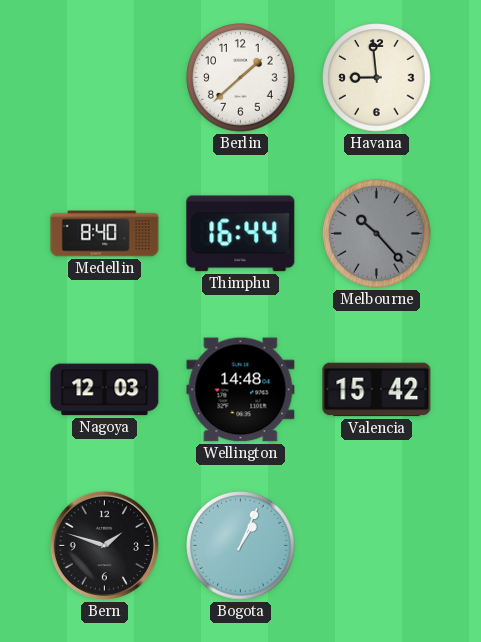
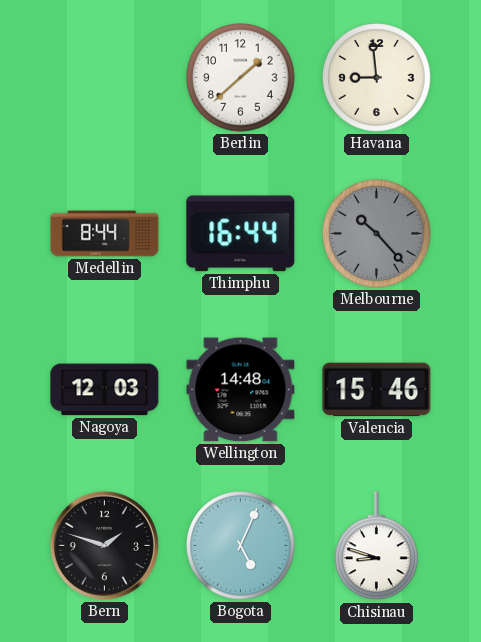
Medellin: 8:40 -> 8:44
Valencia: 15:42 -> 15:46
Bogota: 1:04 -> 5:04
Chisinau: none -> 8:48
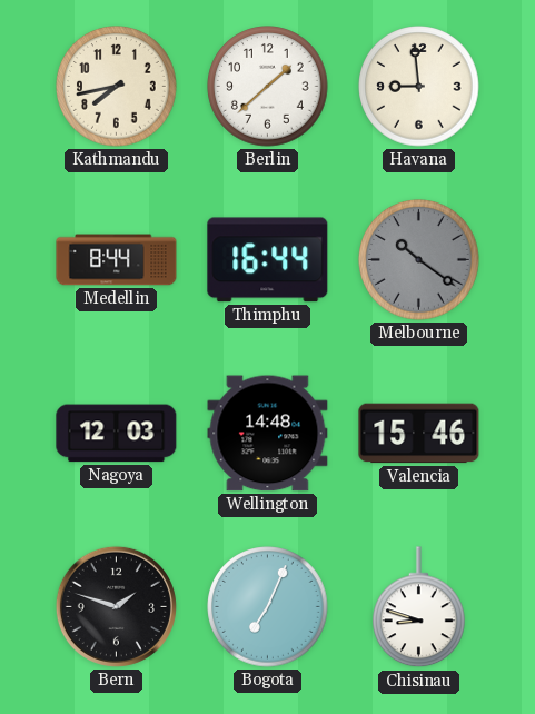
Kathmandu: none -> 7:43
Melbourne: 10:23 -> 10:21
Bogota: 5:04 -> 7:04
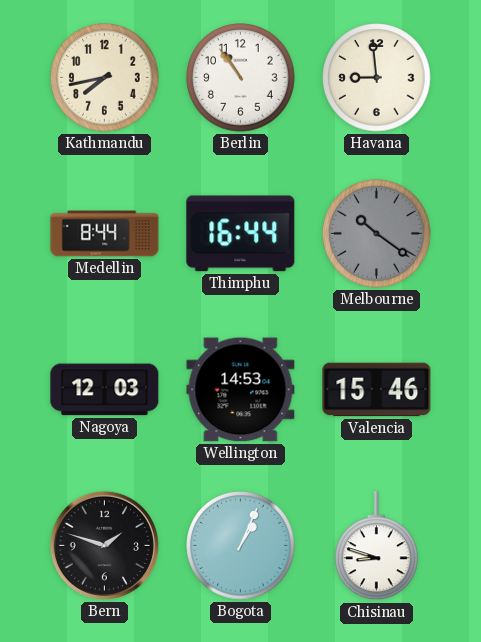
Berlin: 1:38 -> 10:54
Wellington: 14:48 -> 14:53
Bogota: 7:04 -> 1:04
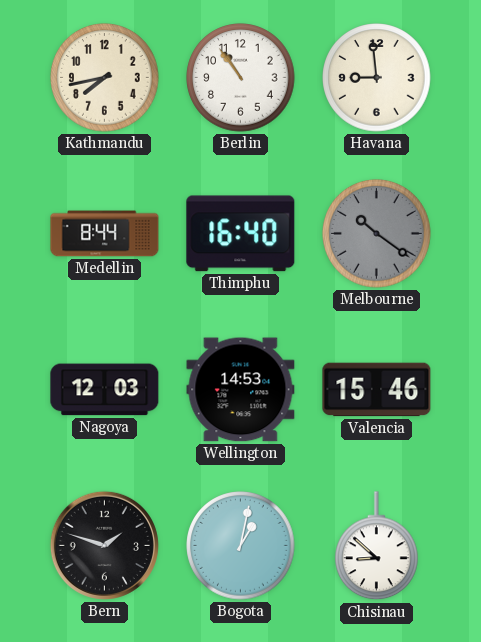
Thimphu: 16:44 -> 16:40
Bogota: 1:04 -> 1:02
Chisinau: 8:48 -> 8:52
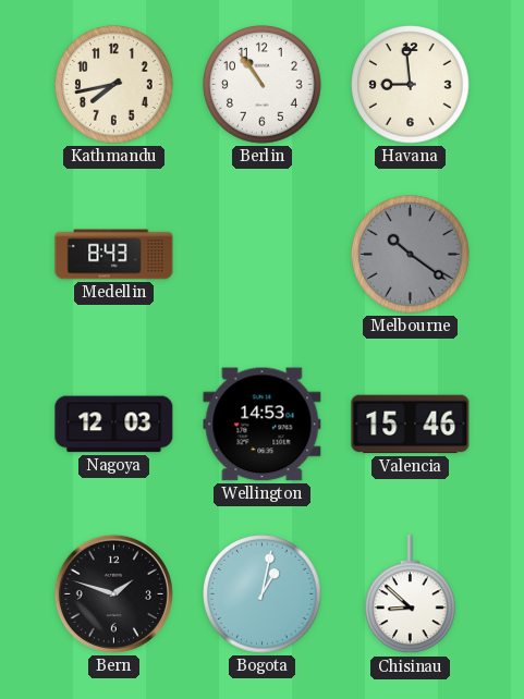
Medellin: 8:44 -> 8:43
Thimphu: 16:40 -> none
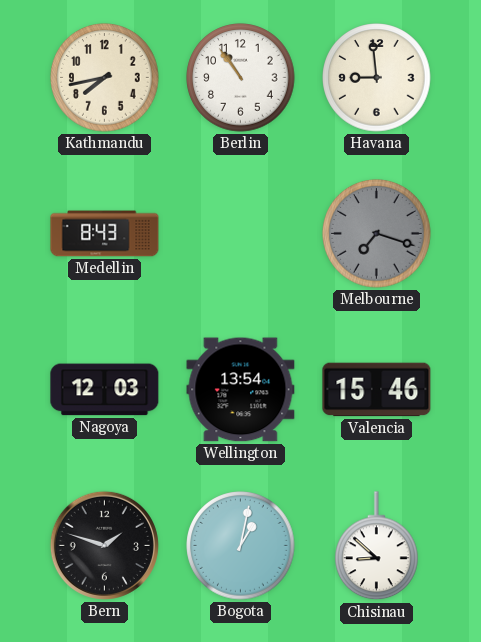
Melbourne: 10:21 -> 7:18
Wellington: 14:53 -> 13:54
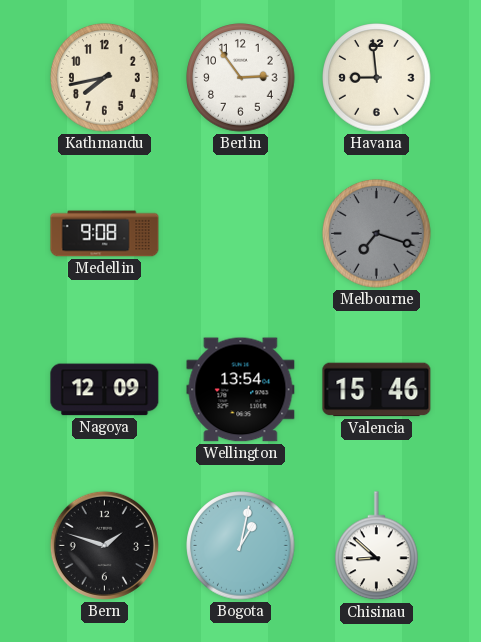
Berlin: 10:54 -> 2:54
Medellin: 8:43 -> 9:08
Nagoya: 12:03 -> 12:09
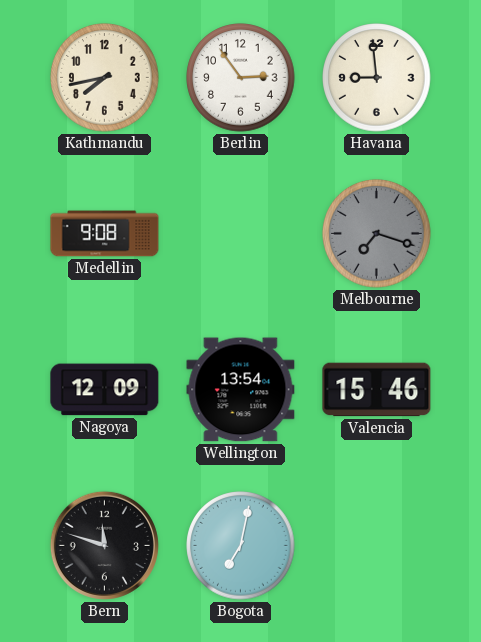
Bern: 1:48 -> 11:48
Bogota: 1:02 -> 7:02
Chisinau: 8:52 -> none
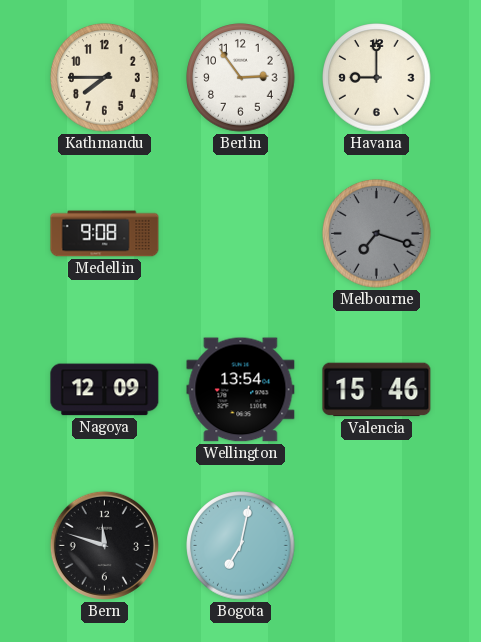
Kathmandu: 7:43 -> 7:45
Havana: 8:59 -> 9:00
